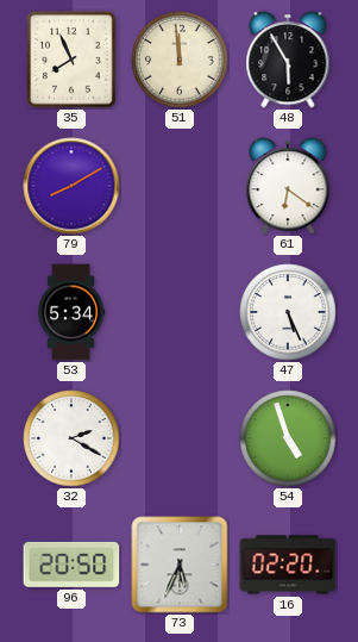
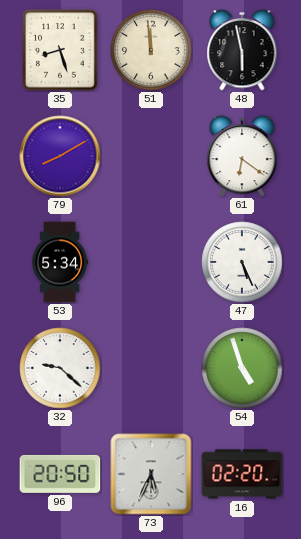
35: 7:56 -> 8:27
48: 5:55 -> 5:58
32: 2:20 -> 9:22
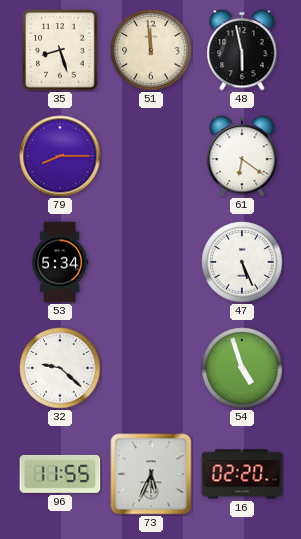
79: 8:10 -> 8:15
96: 20:50 -> 11:55
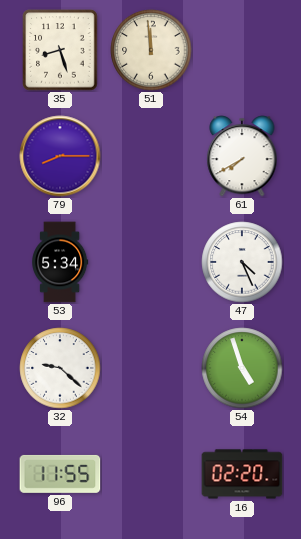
48: 5:58 -> none
61: 6:21 -> 7:40
47: 5:26 -> 4:26
73: 5:34 -> none
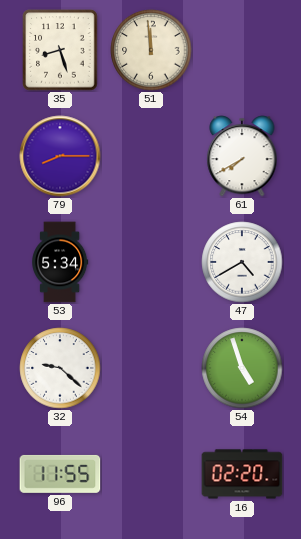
47: 4:26 -> 4:40
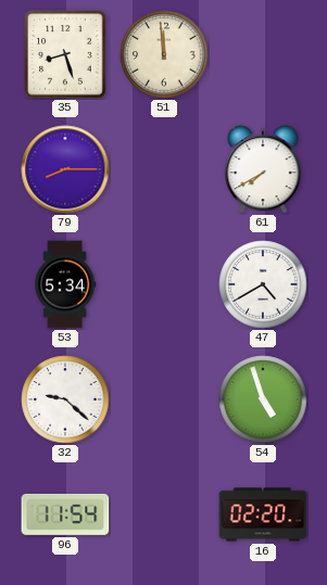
96: 11:55 -> 11:54
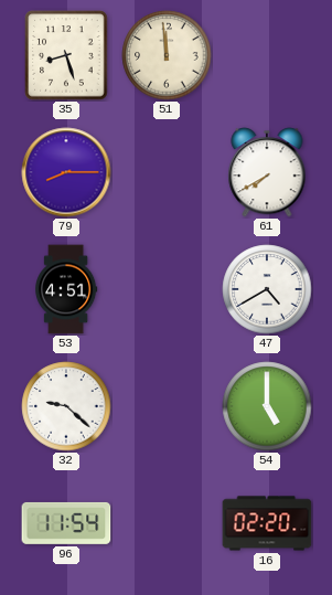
53: 5:34 -> 4:51
54: 4:57 -> 5:00
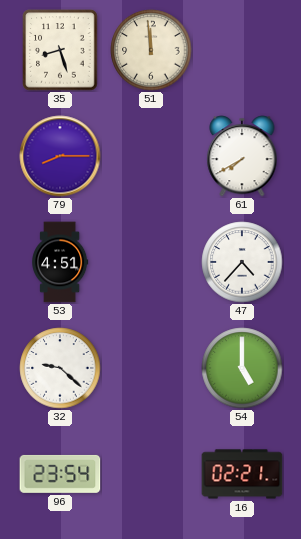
47: 4:40 -> 4:37
96: 11:54 -> 23:54
16: 02:20 -> 02:21
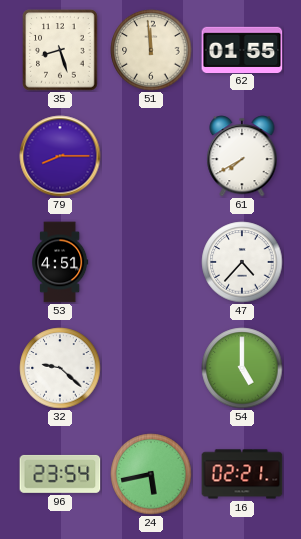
62: none -> 01:55
24: none -> 5:43
